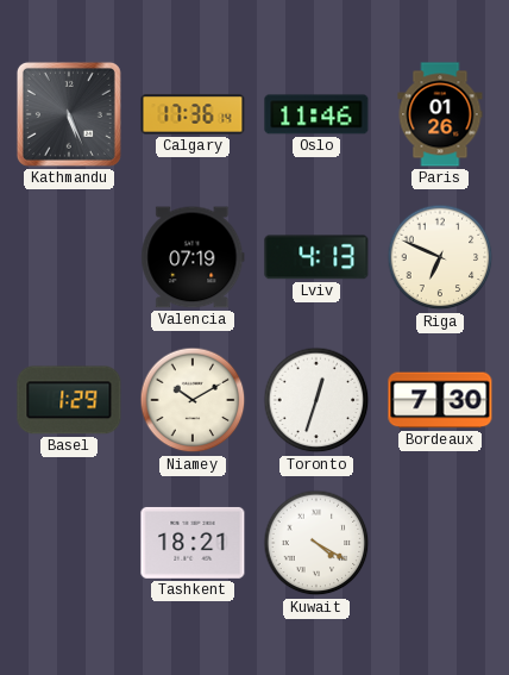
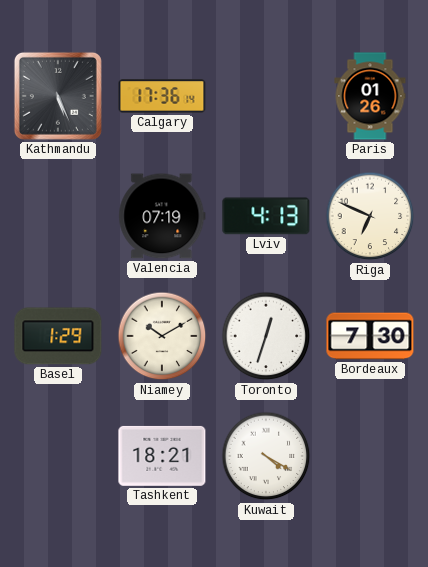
Oslo: 11:46 -> none
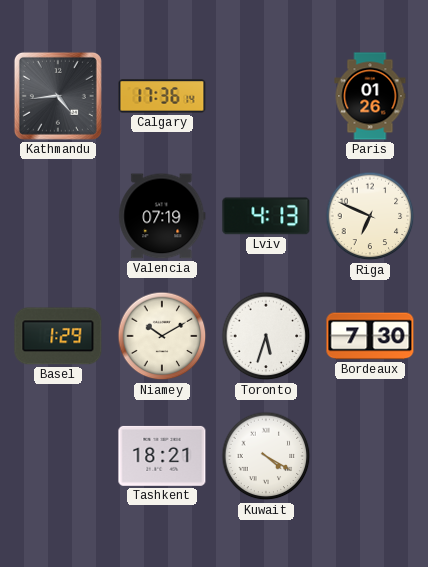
Kathmandu: 5:26 -> 4:44
Toronto: 12:33 -> 5:33
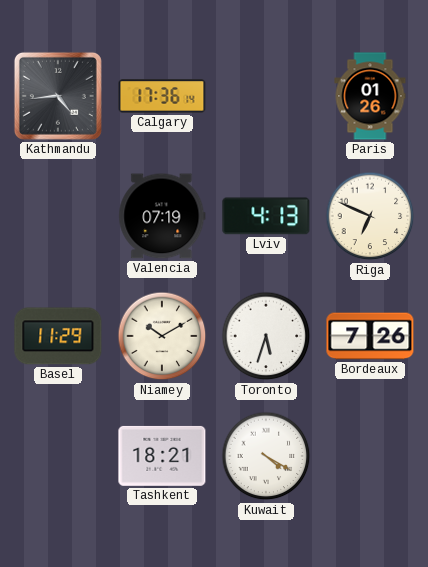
Basel: 1:29 -> 11:29
Bordeaux: 7:30 -> 7:26
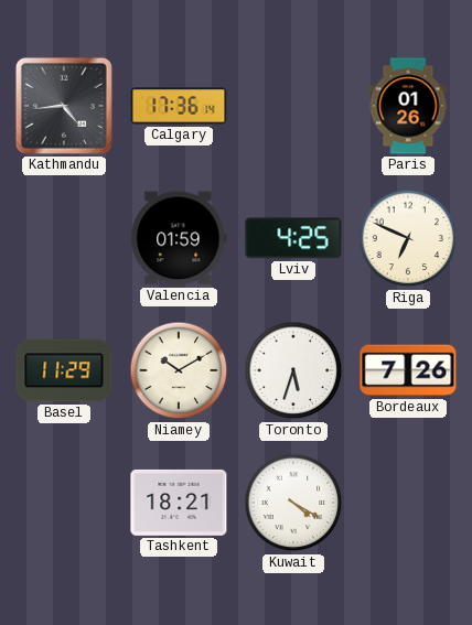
Valencia: 07:19 -> 01:59
Lviv: 4:13 -> 4:25
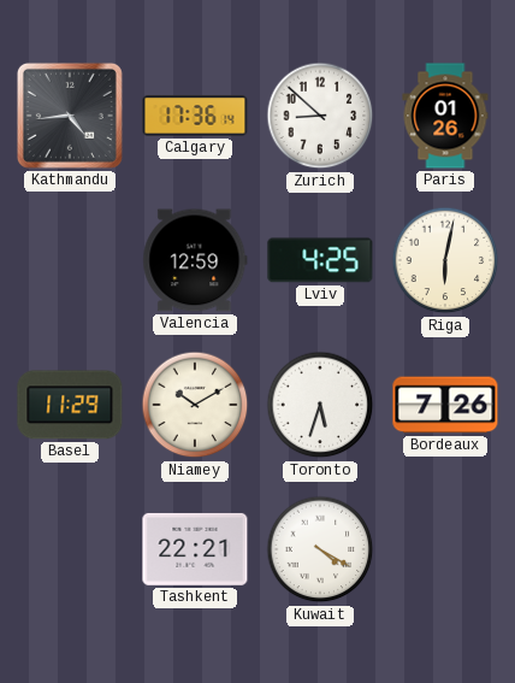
Zurich: none -> 8:52
Valencia: 01:59 -> 12:59
Riga: 6:49 -> 6:02
Tashkent: 18:21 -> 22:21
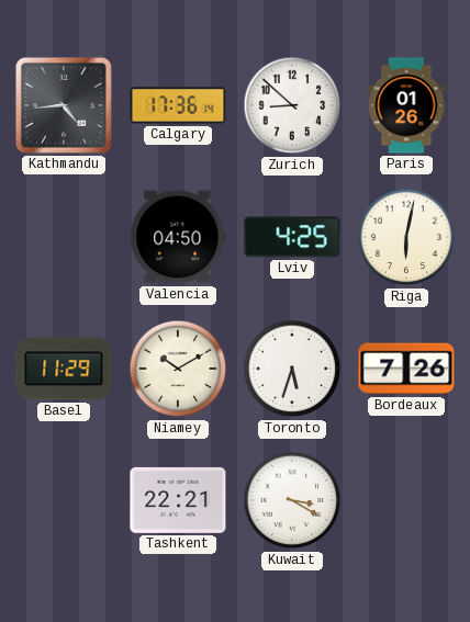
Valencia: 12:59 -> 04:50
Kuwait: 4:20 -> 3:20
